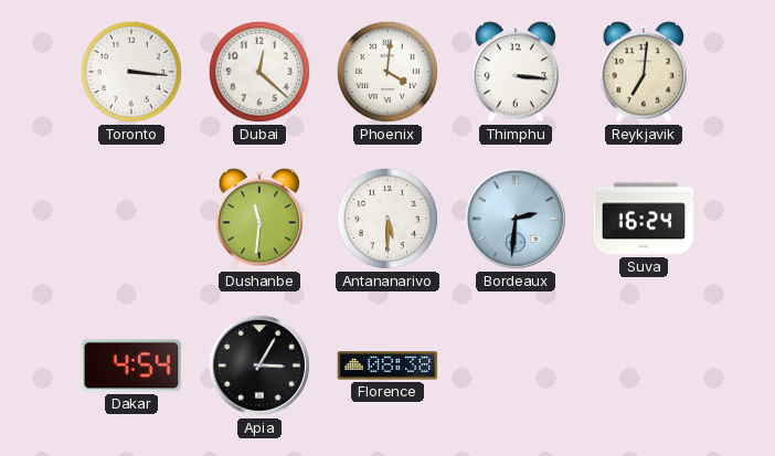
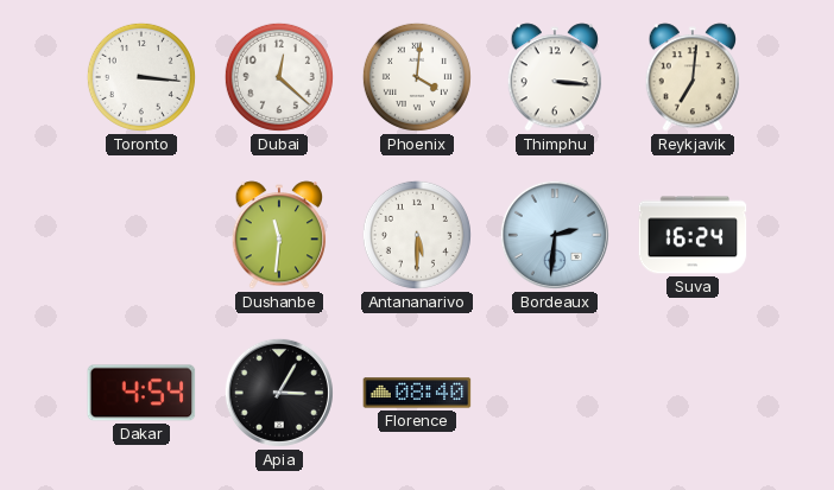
Florence: 08:38 -> 08:40
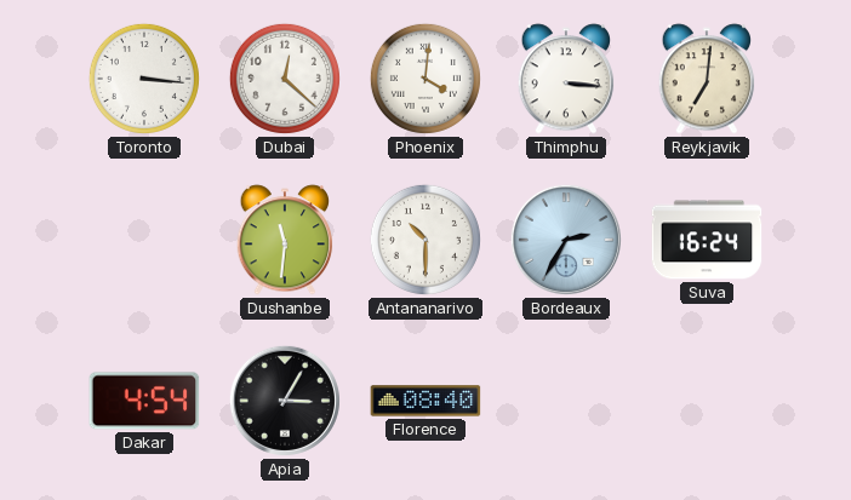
Antananarivo: 5:30 -> 10:30
Bordeaux: 2:31 -> 2:35
